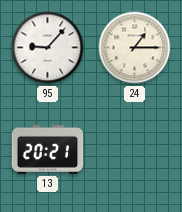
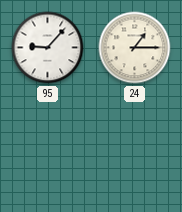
13: 20:21 -> none
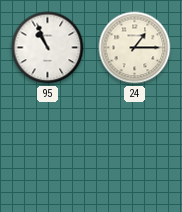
95: 9:07 -> 10:56
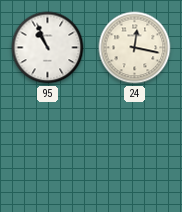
24: 1:15 -> 12:17
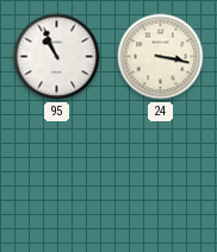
24: 12:17 -> 3:17
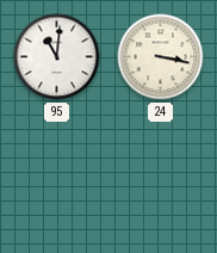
95: 10:56 -> 11:01
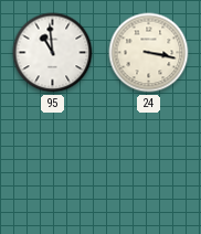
95: 11:01 -> 10:59
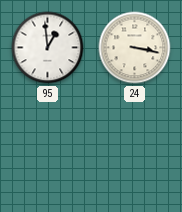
95: 10:59 -> 12:59
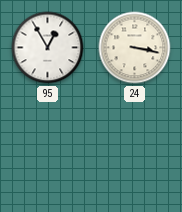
95: 12:59 -> 12:55
